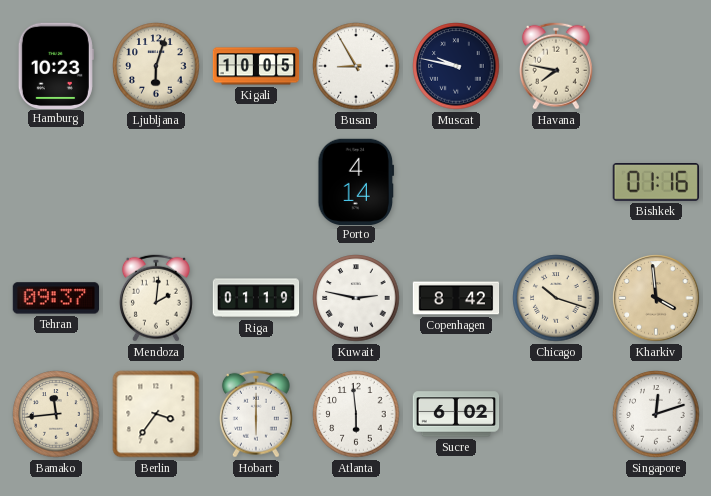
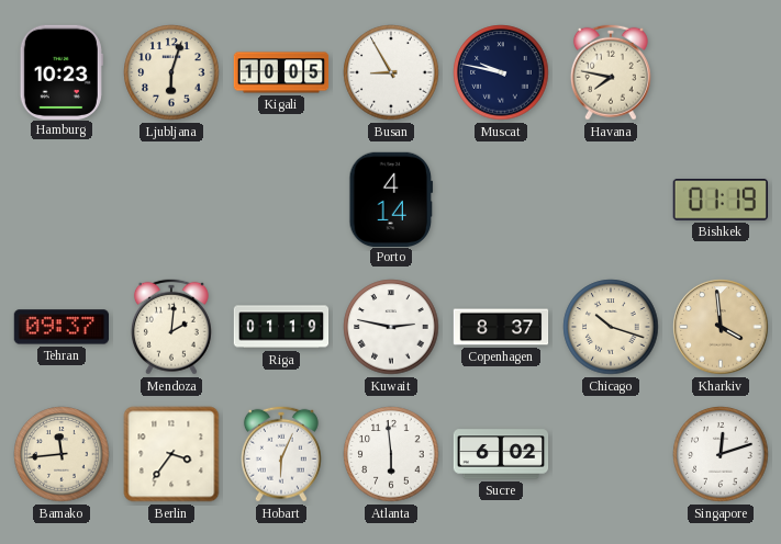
Bishkek: 01:16 -> 01:19
Copenhagen: 8:42 -> 8:37
Hobart: 6:00 -> 6:04
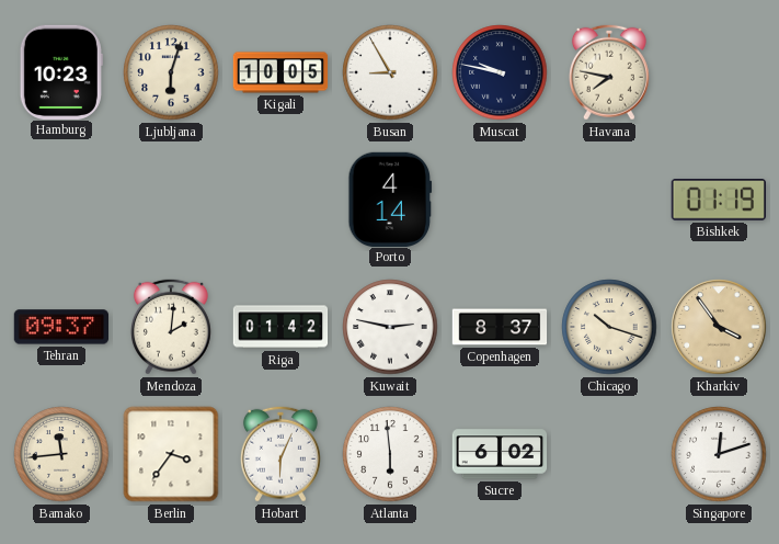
Riga: 01:19 -> 01:42
Kharkiv: 3:59 -> 3:54
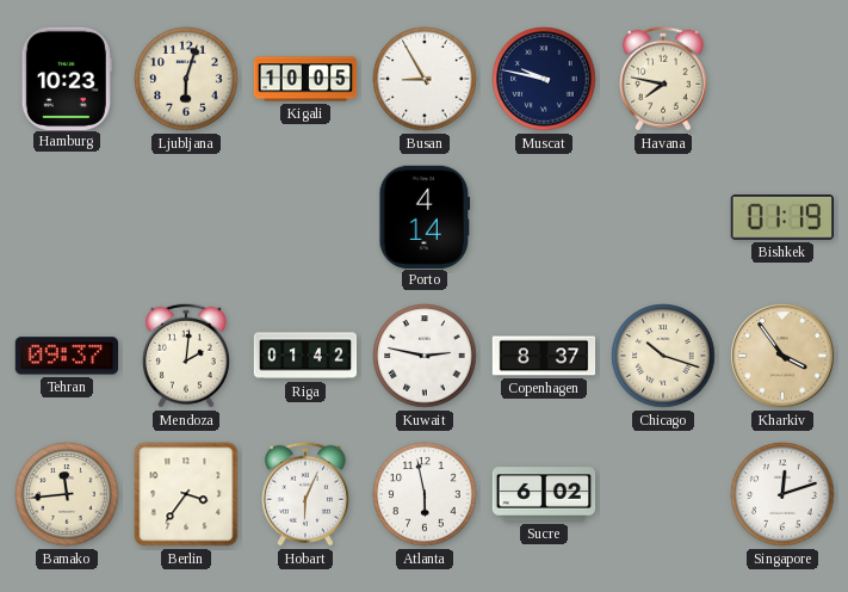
Atlanta: 5:59 -> 5:58
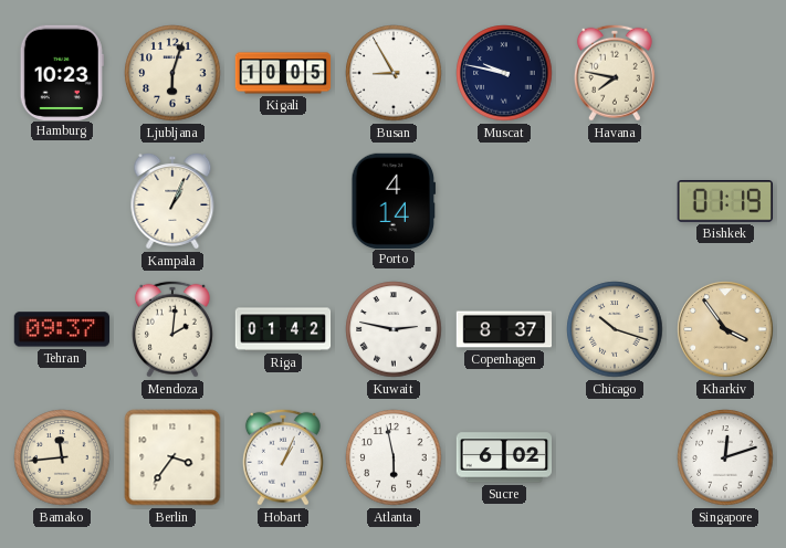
Kampala: none -> 1:04
Hobart: 6:04 -> 1:04
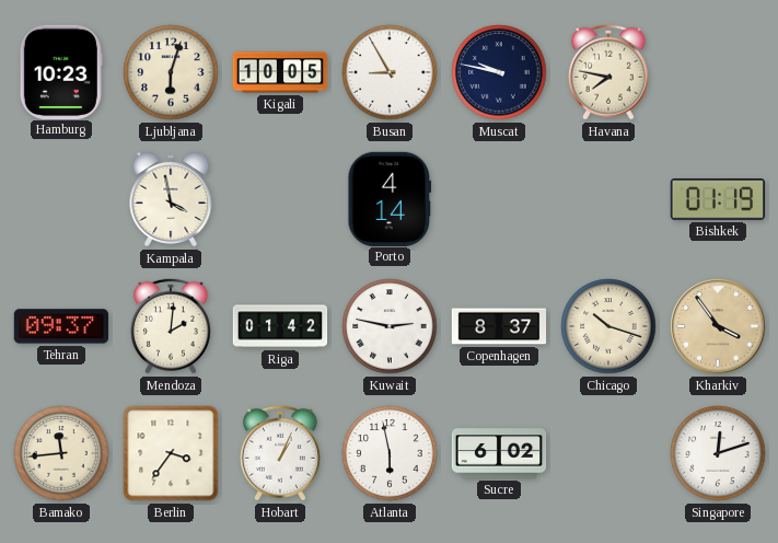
Kampala: 1:04 -> 3:58
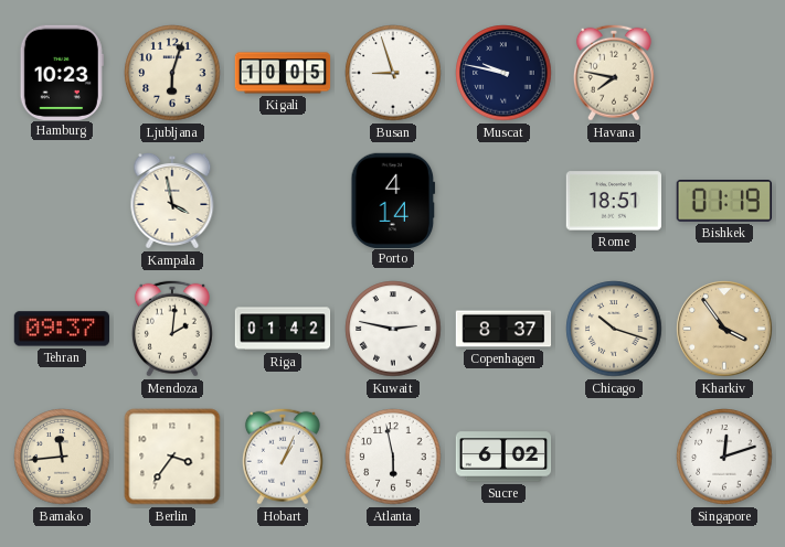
Busan: 8:55 -> 8:57
Rome: none -> 18:51
